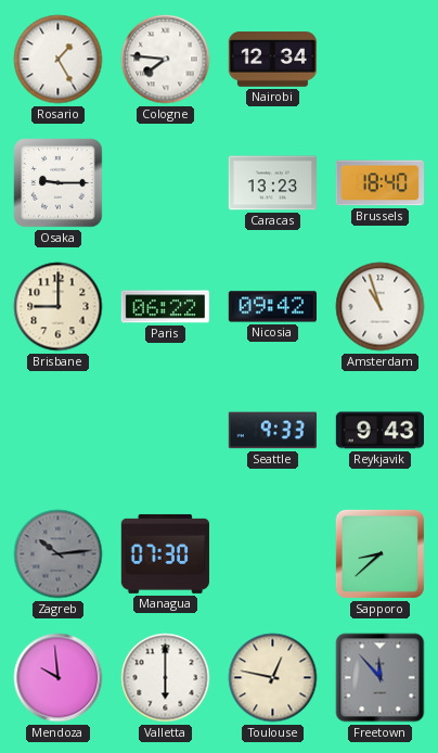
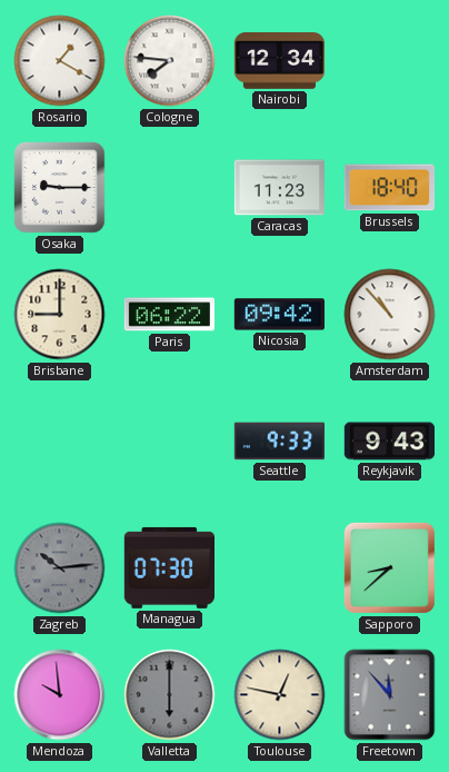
Rosario: 1:25 -> 1:20
Caracas: 13:23 -> 11:23
Amsterdam: 10:57 -> 10:53
Valletta dial: white -> grey
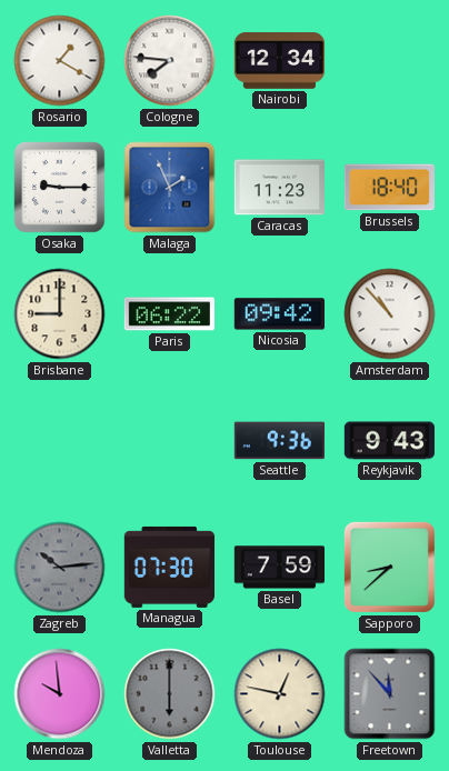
Malaga: none -> 1:56
Seattle: 9:33 -> 9:36
Basel: none -> 7:59
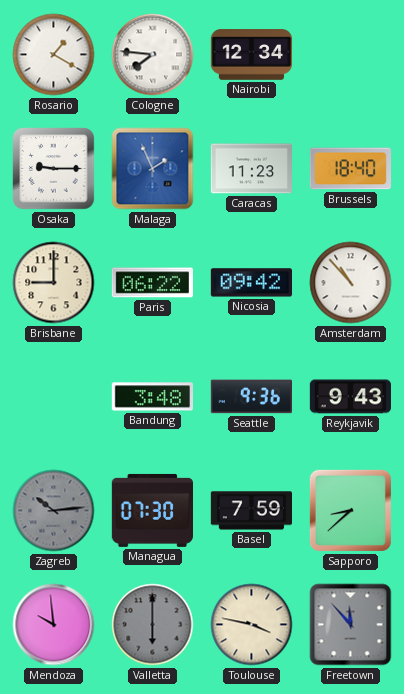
Bandung: none -> 3:48
Toulouse: 12:47 -> 3:47
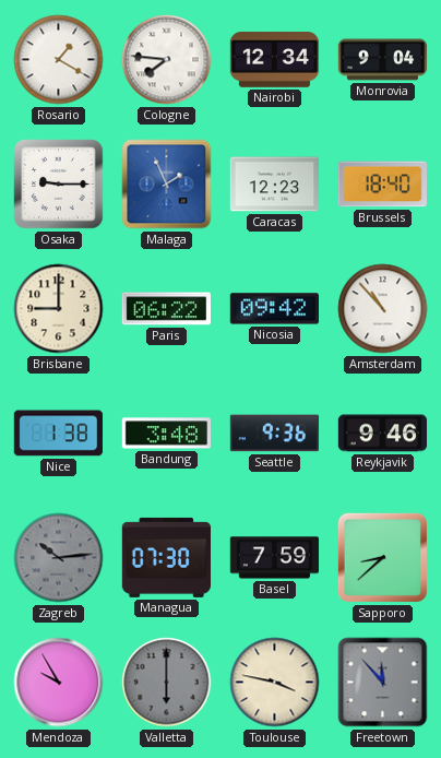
Monrovia: none -> 9:04
Caracas: 11:23 -> 12:23
Nice: none -> 1:38
Reykjavik: 9:43 -> 9:46
Mendoza: 9:59 -> 9:55
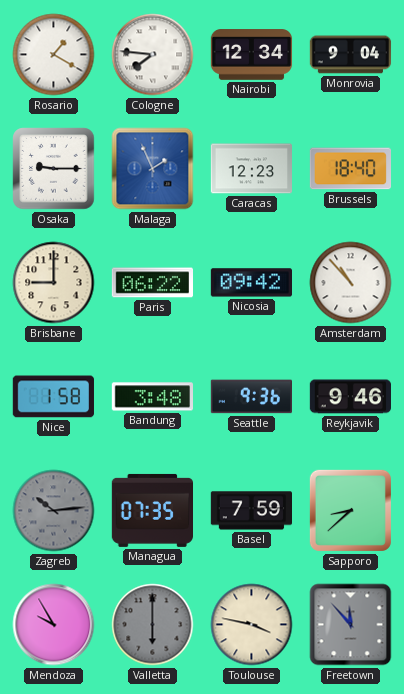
Nice: 1:38 -> 1:58
Managua: 07:30 -> 07:35
